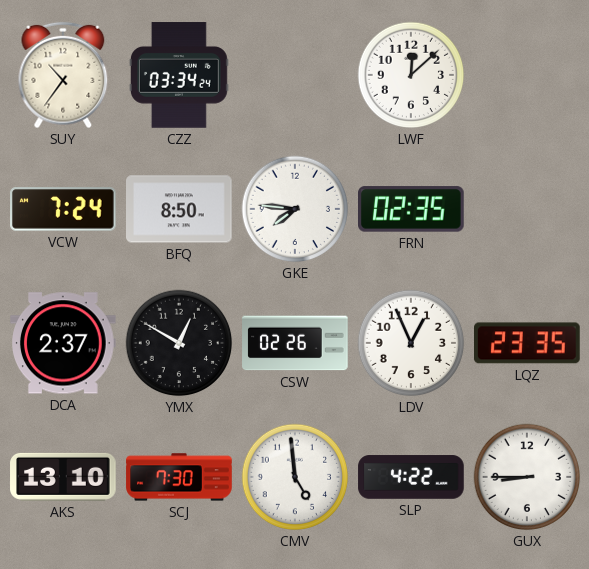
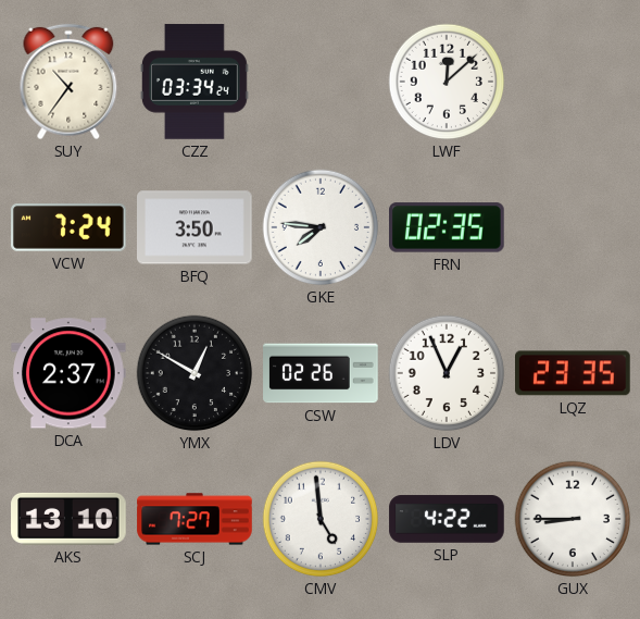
BFQ: 8:50 -> 3:50
SCJ: 7:30 -> 7:27
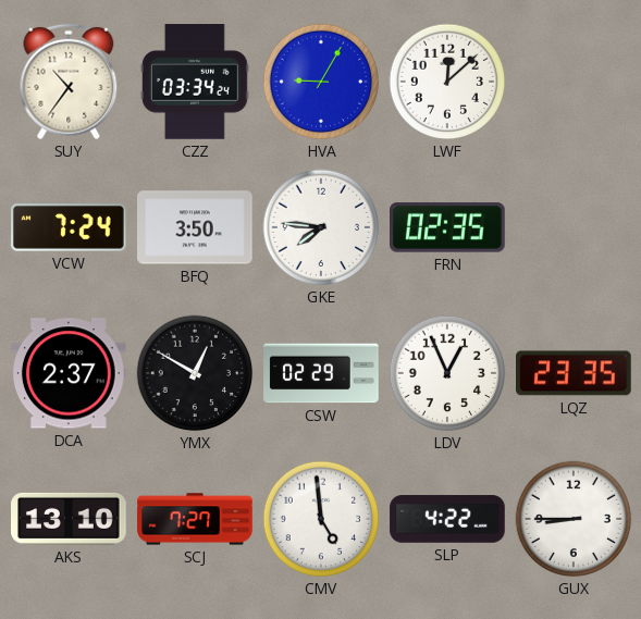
HVA: none -> 9:05
CSW: 02:26 -> 02:29
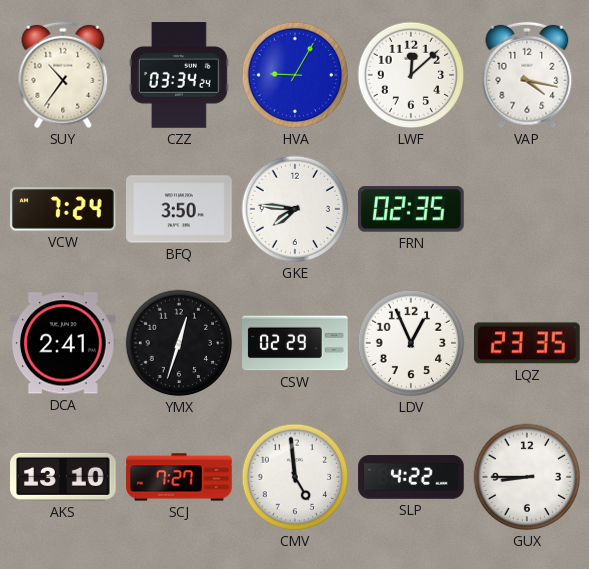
VAP: none -> 4:17
DCA: 2:37 -> 2:41
YMX: 12:50 -> 12:33
